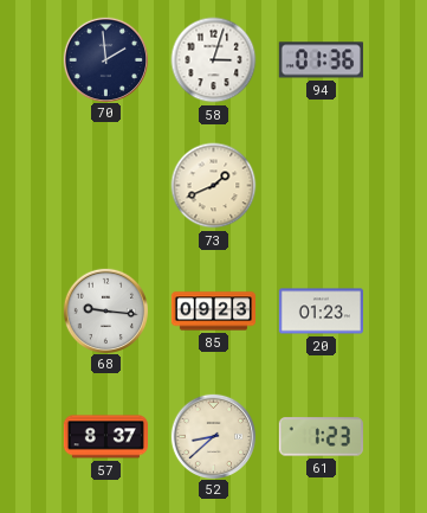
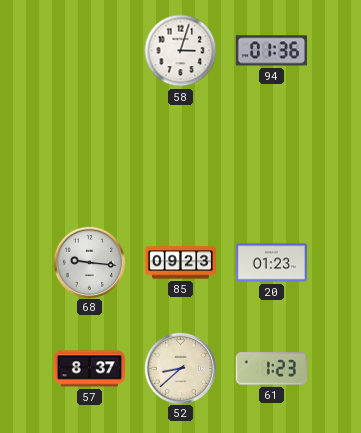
70: 1:59 -> none
73: 1:41 -> none
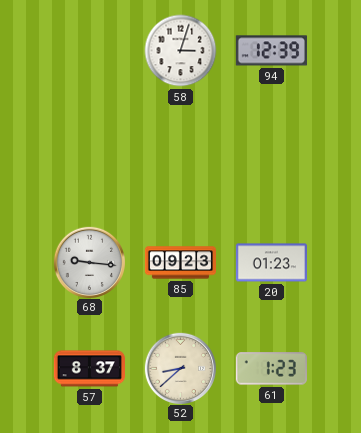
94: 01:36 -> 12:39
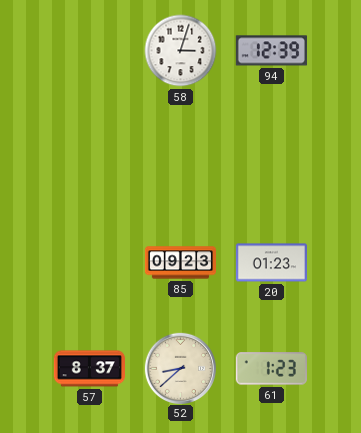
68: 9:16 -> none
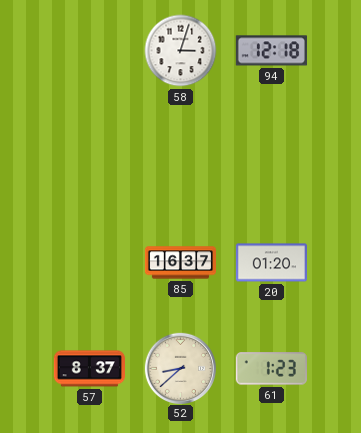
94: 12:39 -> 12:18
85: 09:23 -> 16:37
20: 01:23 -> 01:20
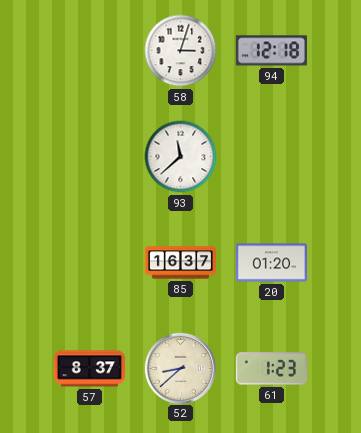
93: none -> 11:38
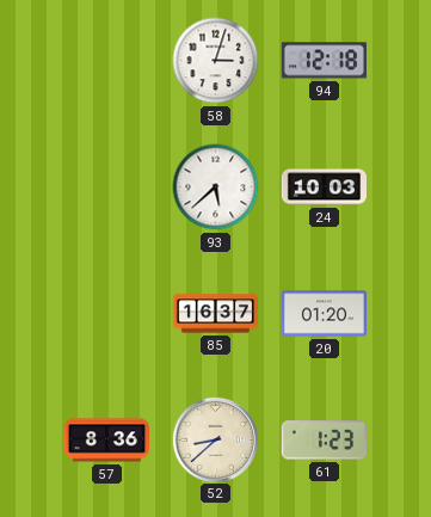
93: 11:38 -> 5:38
24: none -> 10:03
57: 8:37 -> 8:36
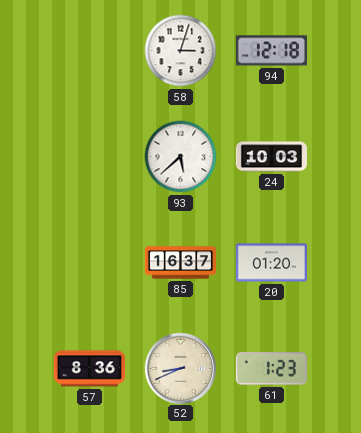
52: 8:38 -> 8:41
